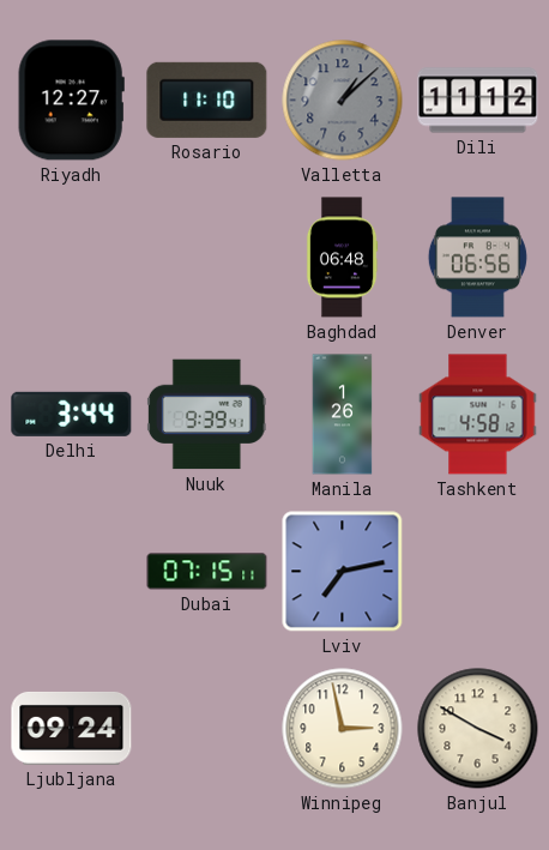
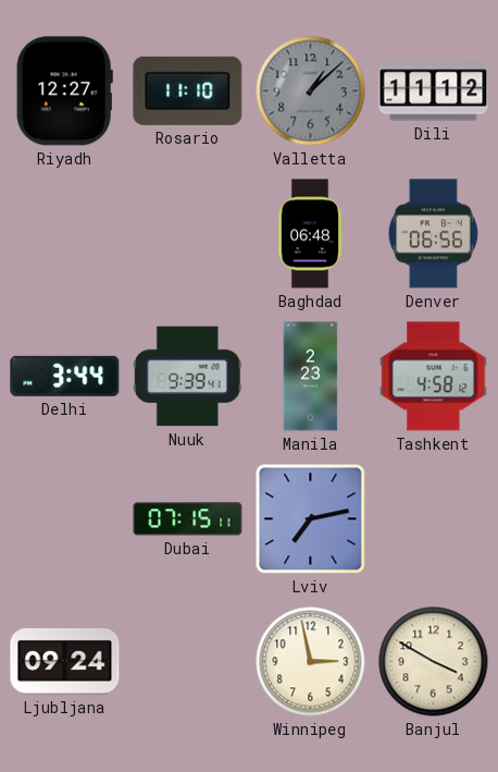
Manila: 1:26 -> 2:23
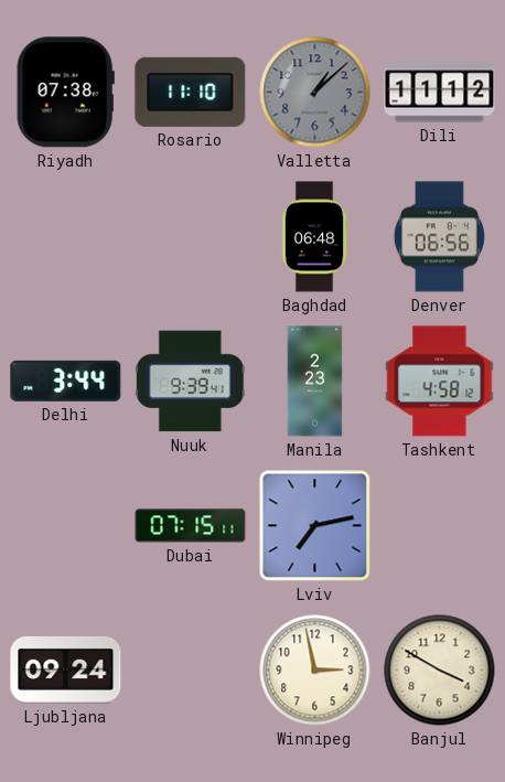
Riyadh: 12:27 -> 07:38
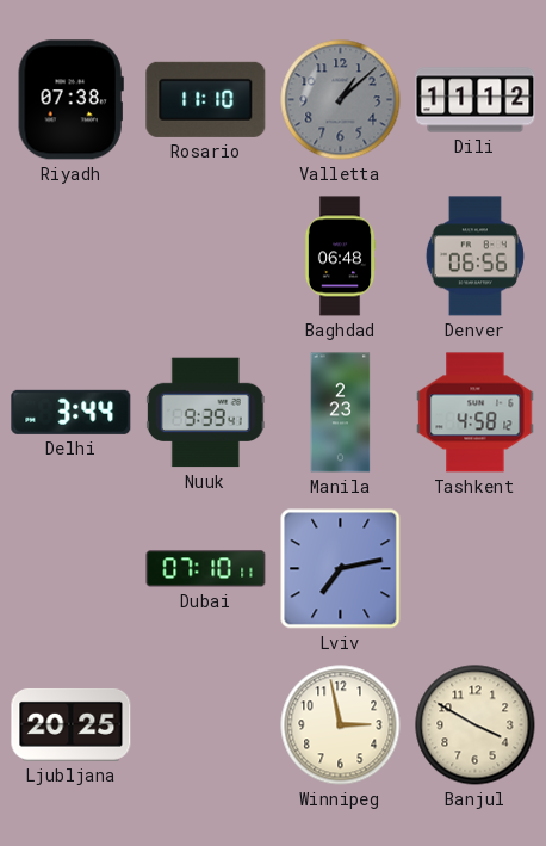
Dubai: 07:15 -> 07:10
Ljubljana: 09:24 -> 20:25
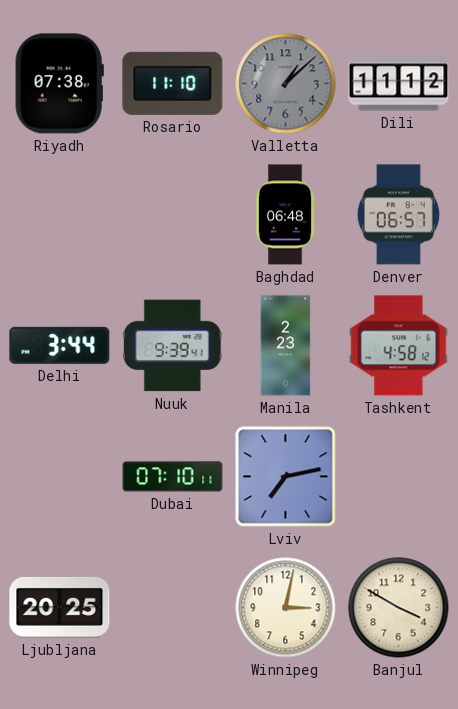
Denver: 06:56 -> 06:57
Winnipeg: 2:58 -> 3:02
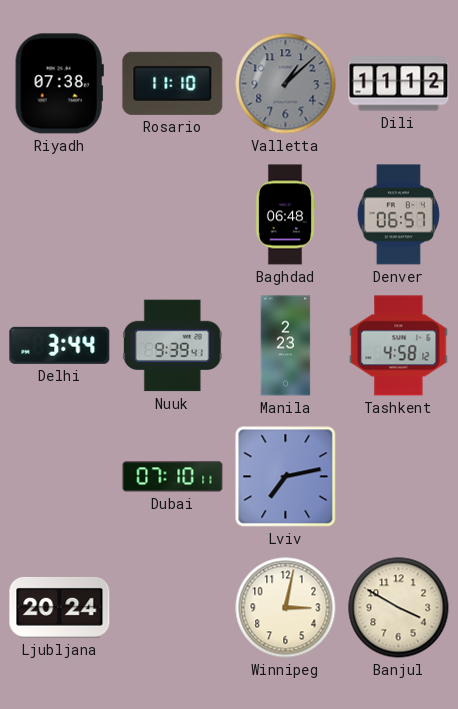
Ljubljana: 20:25 -> 20:24
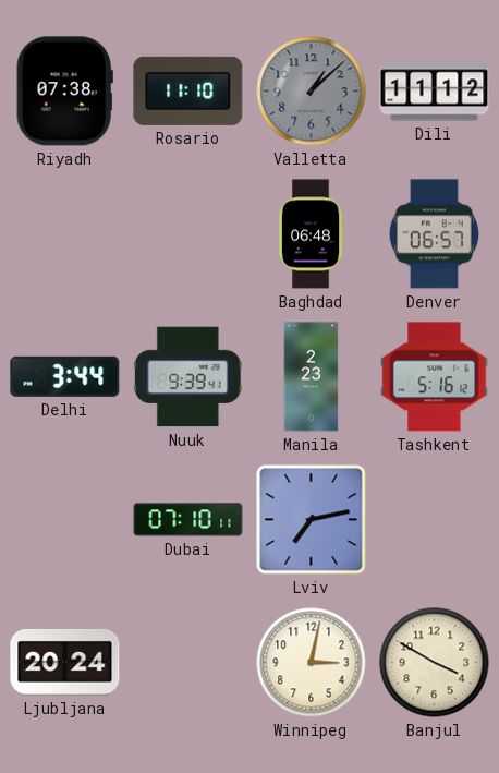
Tashkent: 4:58 -> 5:16
